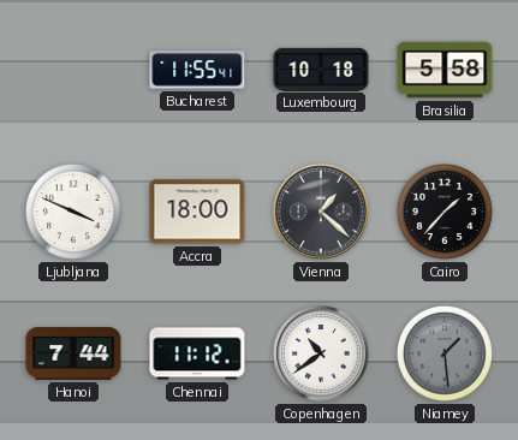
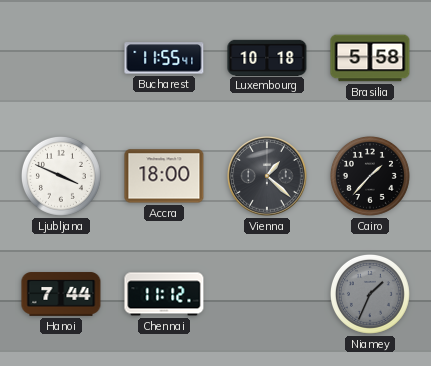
Copenhagen: 10:39 -> none
Niamey: 1:29 -> 1:34
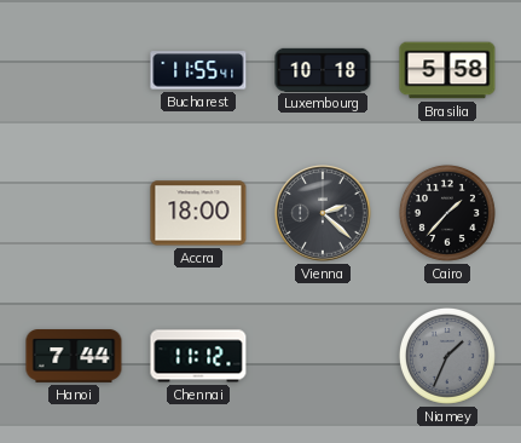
Ljubljana: 3:49 -> none
Vienna: 1:22 -> 2:22
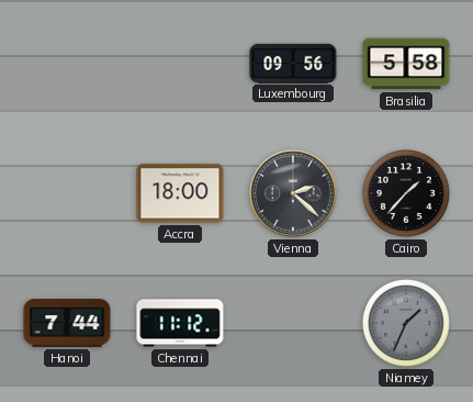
Bucharest: 11:55 -> none
Luxembourg: 10:18 -> 09:56
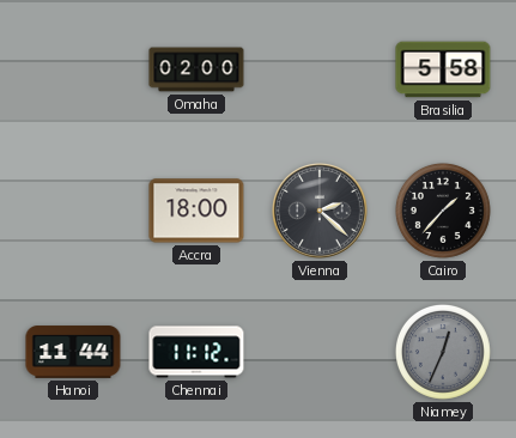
Omaha: none -> 02:00
Luxembourg: 09:56 -> none
Hanoi: 7:44 -> 11:44
Niamey: 1:34 -> 12:34
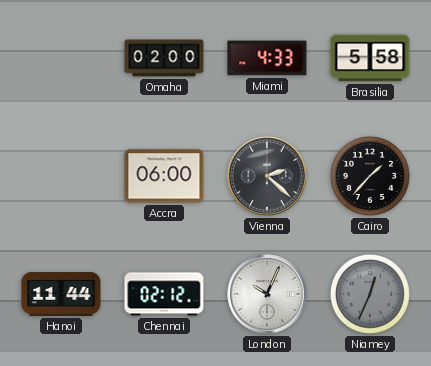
Miami: none -> 4:33
Accra: 18:00 -> 06:00
Chennai: 11:12 -> 02:12
London: none -> 10:04
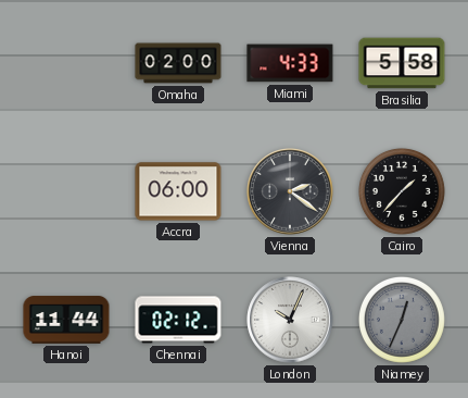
Vienna: 2:22 -> 2:21
